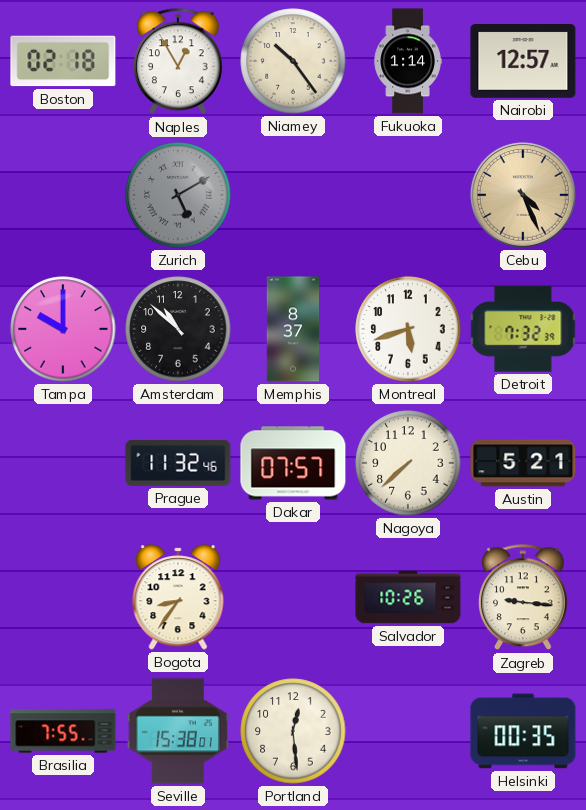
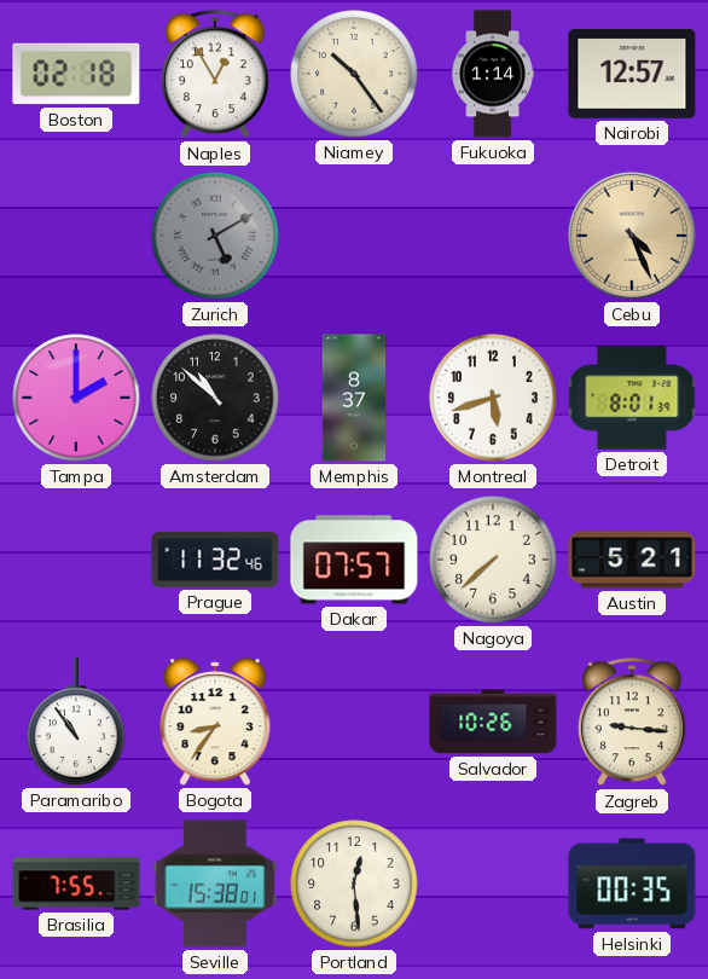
Tampa: 10:00 -> 2:00
Detroit: 7:32 -> 8:01
Paramaribo: none -> 10:54
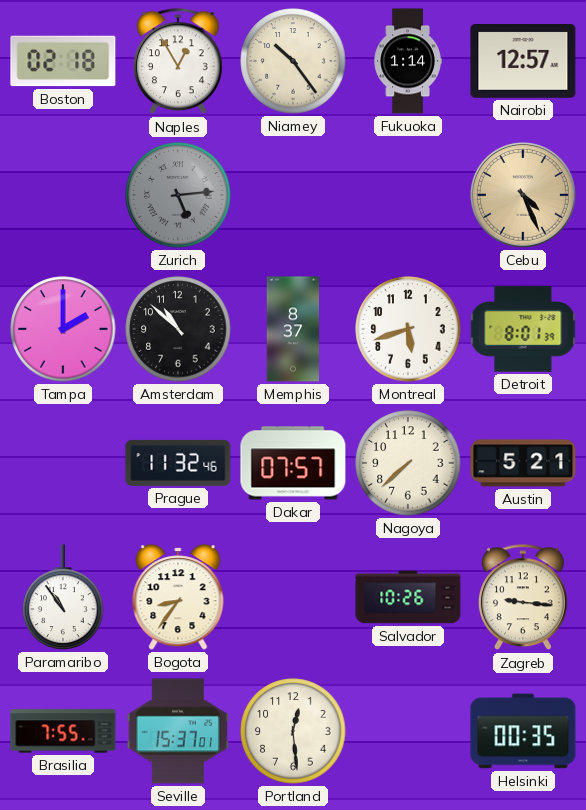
Zurich: 5:10 -> 5:14
Seville: 15:38 -> 15:37
